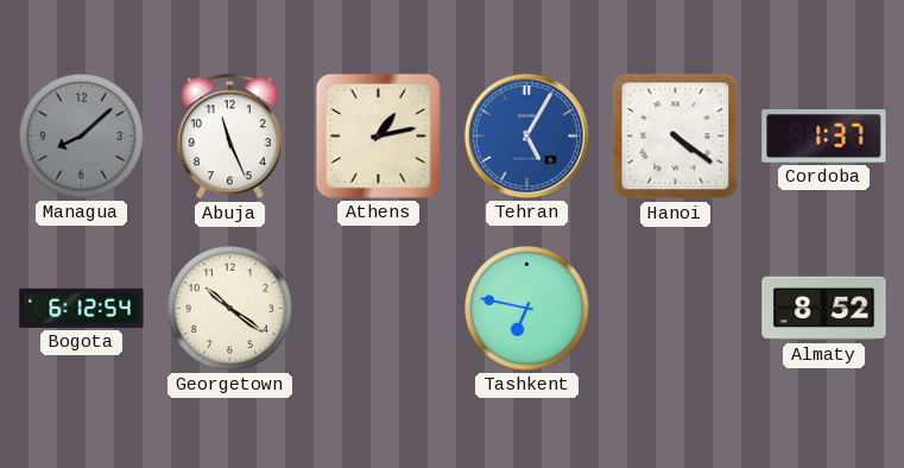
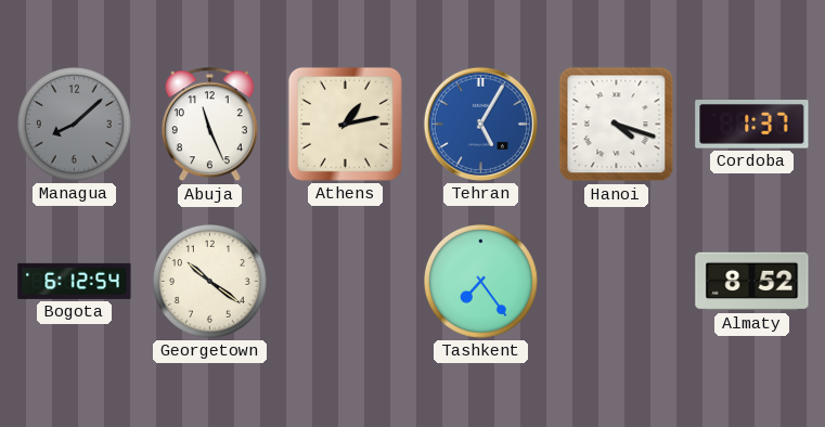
Hanoi: 4:21 -> 4:18
Tashkent: 6:47 -> 7:24
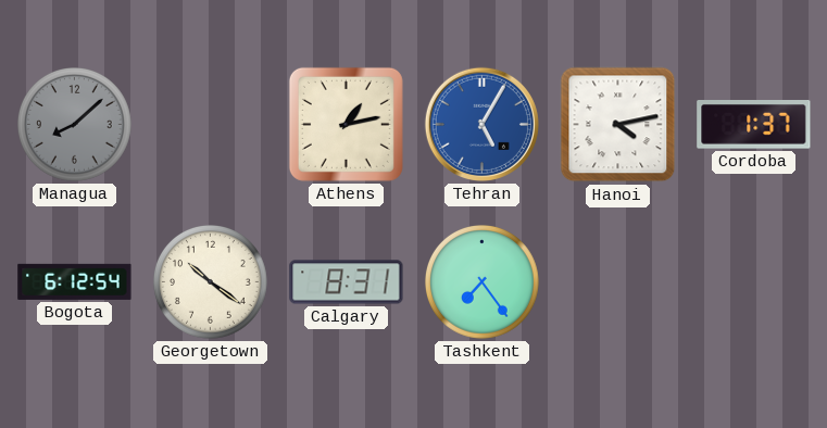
Abuja: 11:26 -> none
Hanoi: 4:18 -> 4:13
Calgary: none -> 8:31
Almaty: 8:52 -> none
